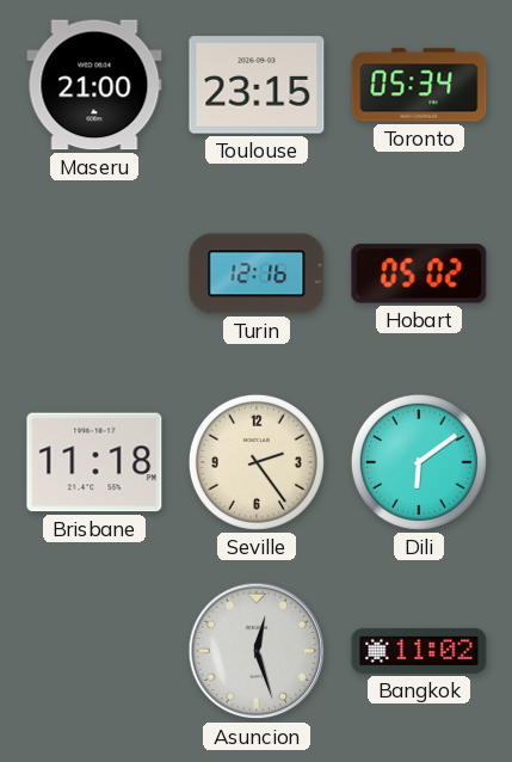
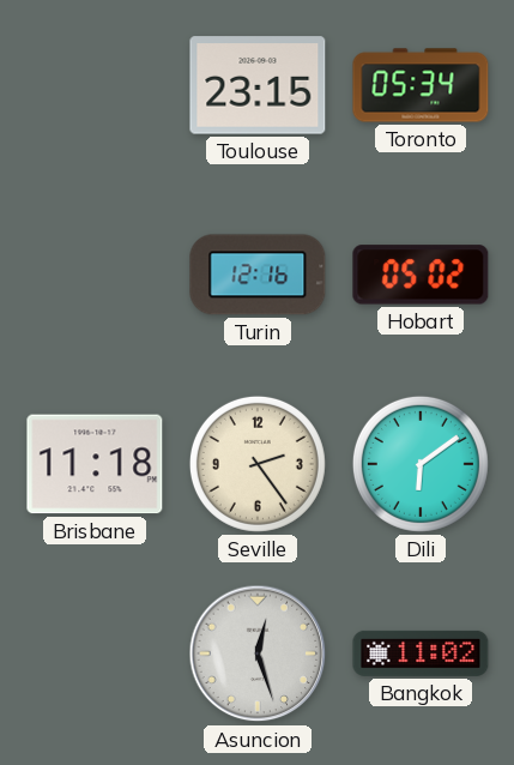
Maseru: 21:00 -> none
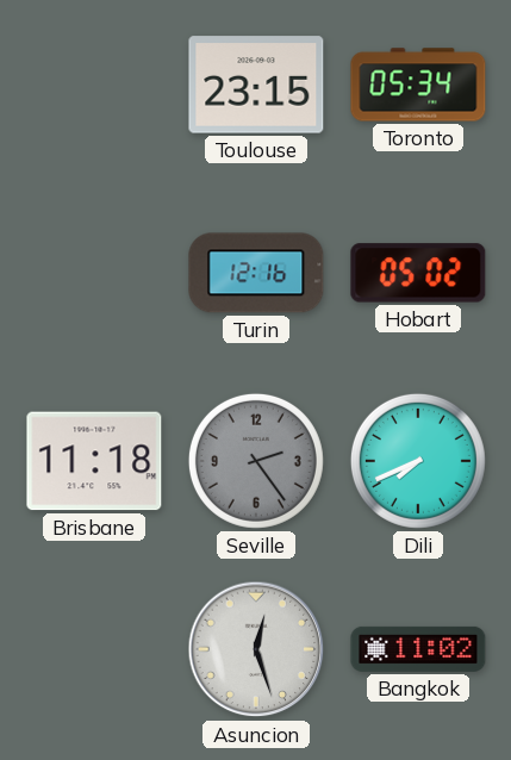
Seville dial: cream -> grey
Dili: 6:09 -> 7:41
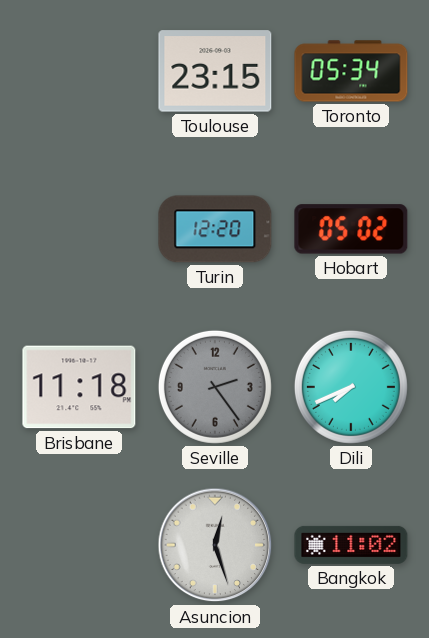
Turin: 12:16 -> 12:20
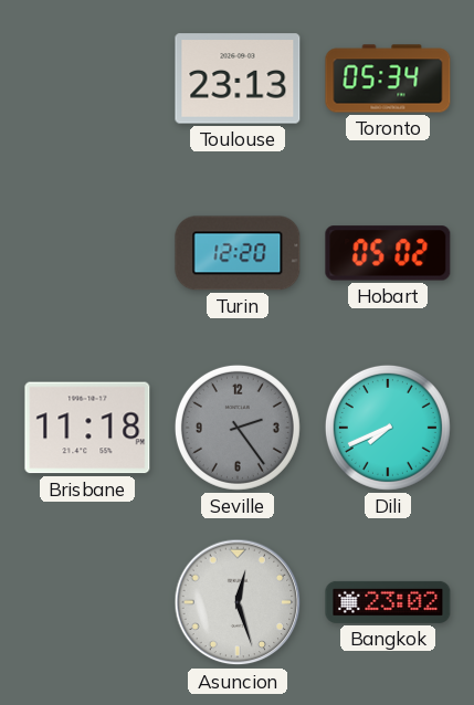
Toulouse: 23:15 -> 23:13
Bangkok: 11:02 -> 23:02
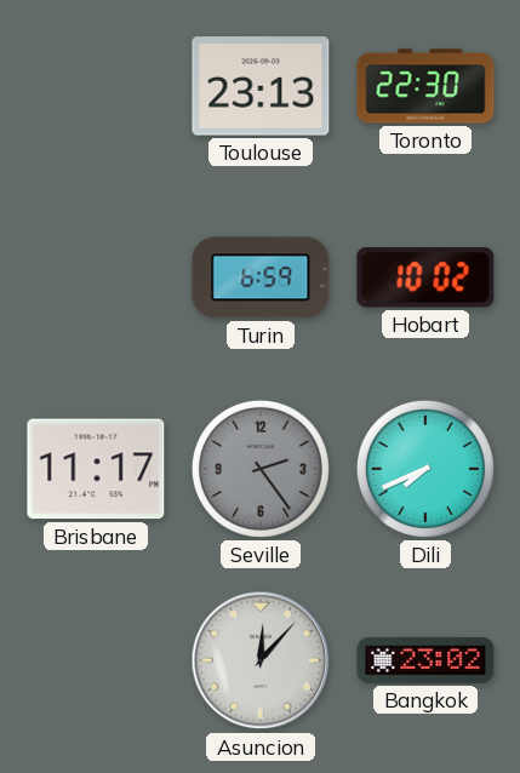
Toronto: 05:34 -> 22:30
Turin: 12:20 -> 6:59
Hobart: 05:02 -> 10:02
Brisbane: 11:18 -> 11:17
Asuncion: 12:27 -> 12:07
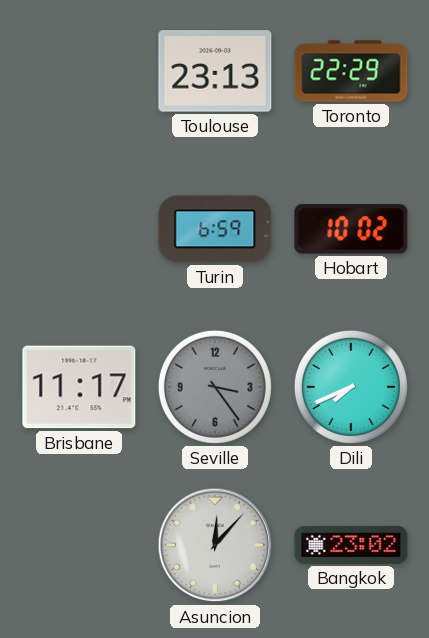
Toronto: 22:30 -> 22:29
Seville: 2:24 -> 3:24
